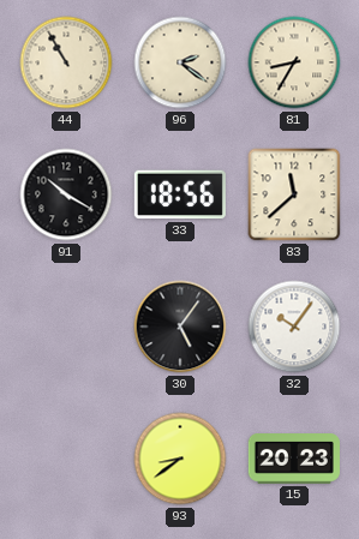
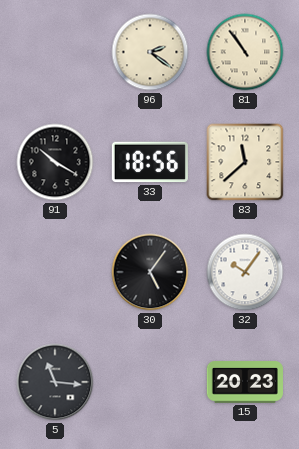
44: 10:55 -> none
81: 8:35 -> 10:54
5: none -> 11:16
93: 8:39 -> none
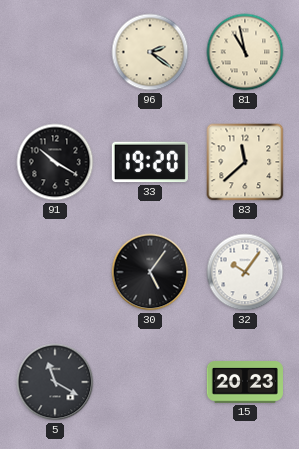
81: 10:54 -> 10:58
33: 18:56 -> 19:20
5: 11:16 -> 11:20
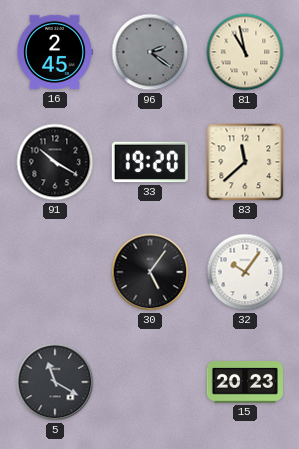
16: none -> 2:45
96 dial: cream -> grey
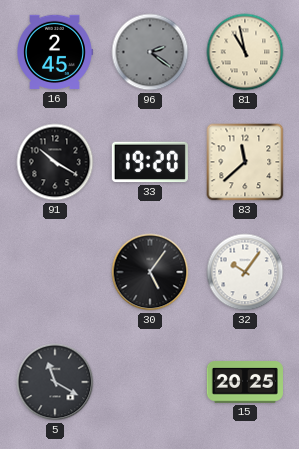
15: 20:23 -> 20:25
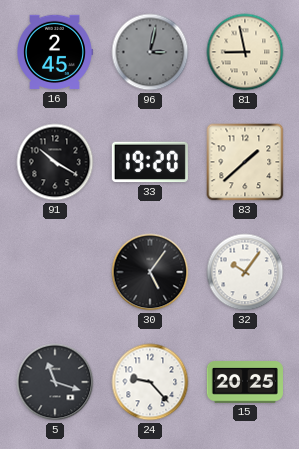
96: 2:21 -> 3:02
81: 10:58 -> 8:58
83: 11:38 -> 1:38
5: 11:20 -> 11:18
24: none -> 9:23
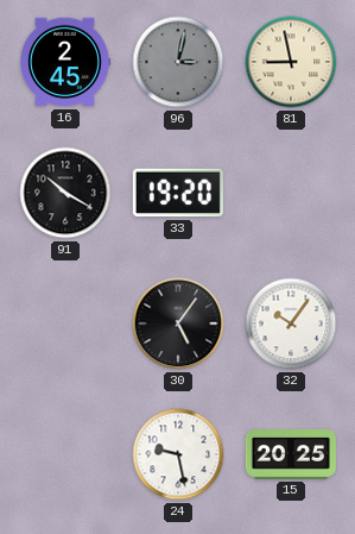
83: 1:38 -> none
5: 11:18 -> none
24: 9:23 -> 9:28
